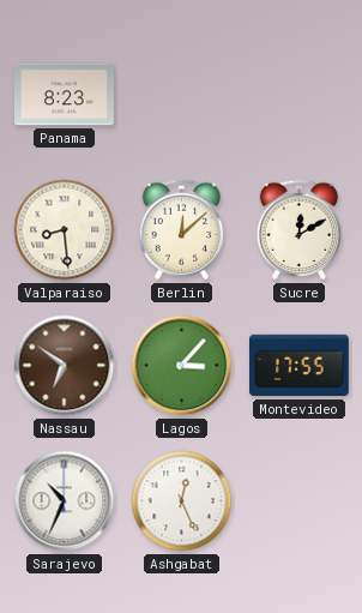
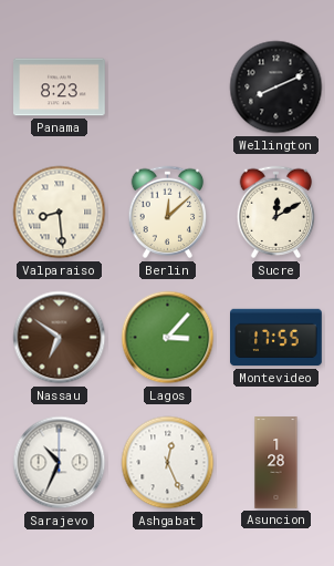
Wellington: none -> 8:11
Asuncion: none -> 1:28
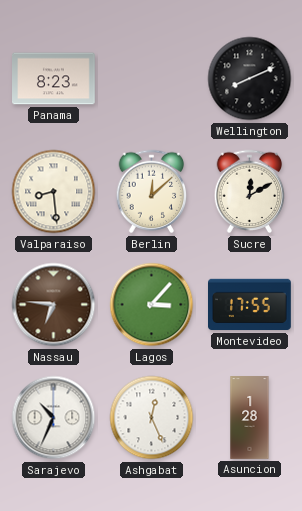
Nassau: 6:51 -> 6:46
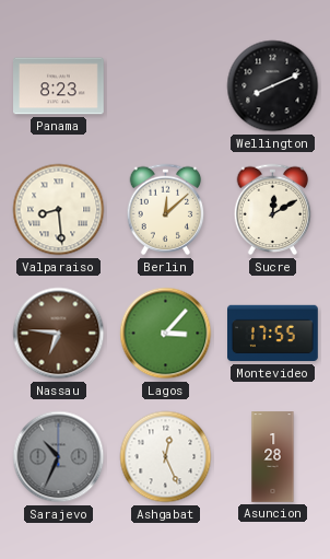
Sarajevo dial: white -> grey
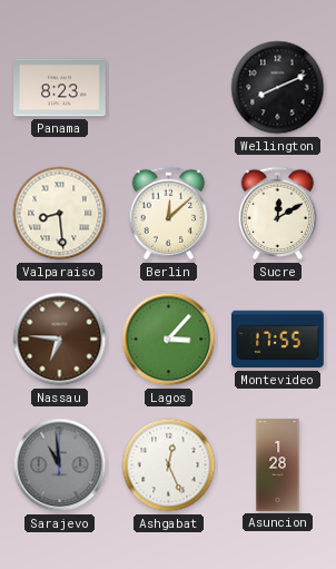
Sarajevo: 10:34 -> 10:59
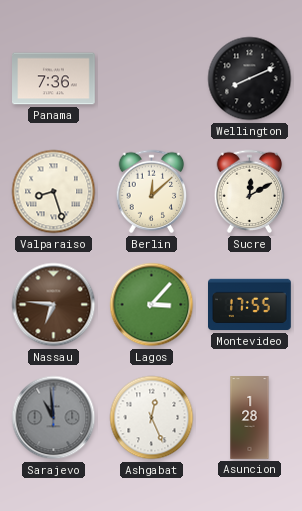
Panama: 8:23 -> 7:36
Valparaiso: 8:29 -> 8:27
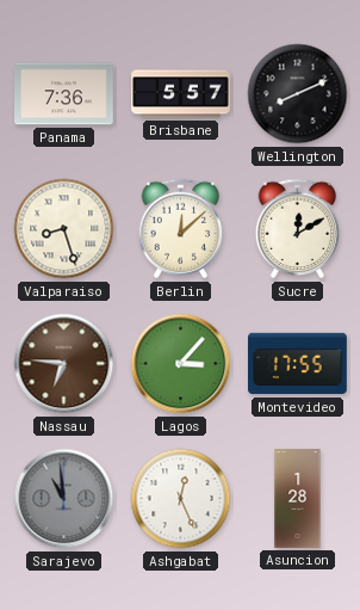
Brisbane: none -> 5:57
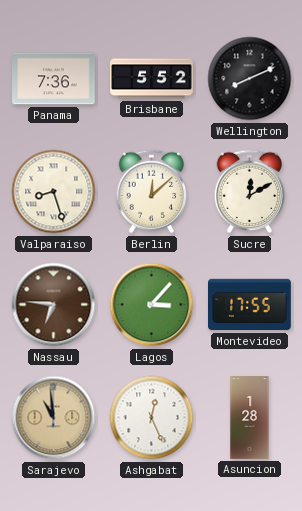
Brisbane: 5:57 -> 5:52
Sarajevo dial: grey -> champagne
